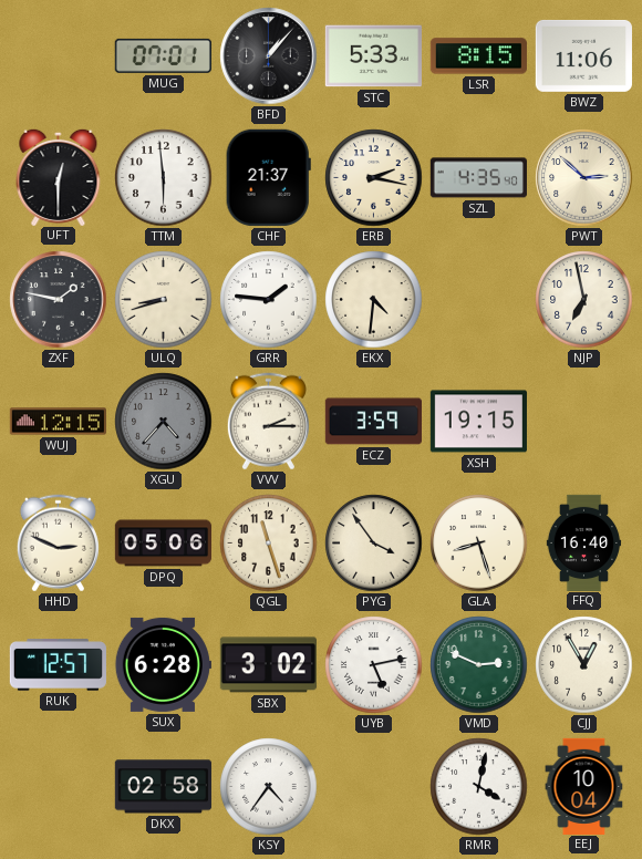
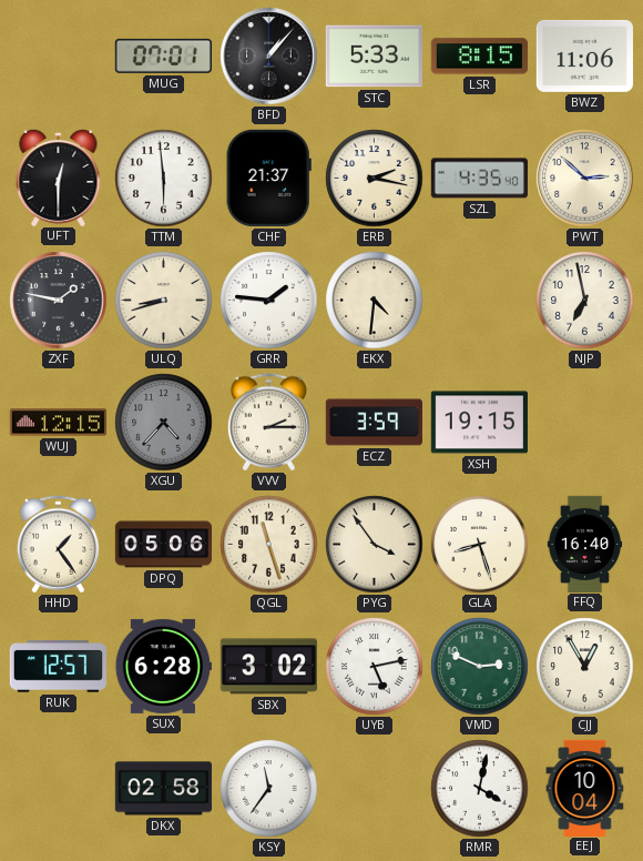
HHD: 2:49 -> 1:24
KSY: 4:36 -> 11:36
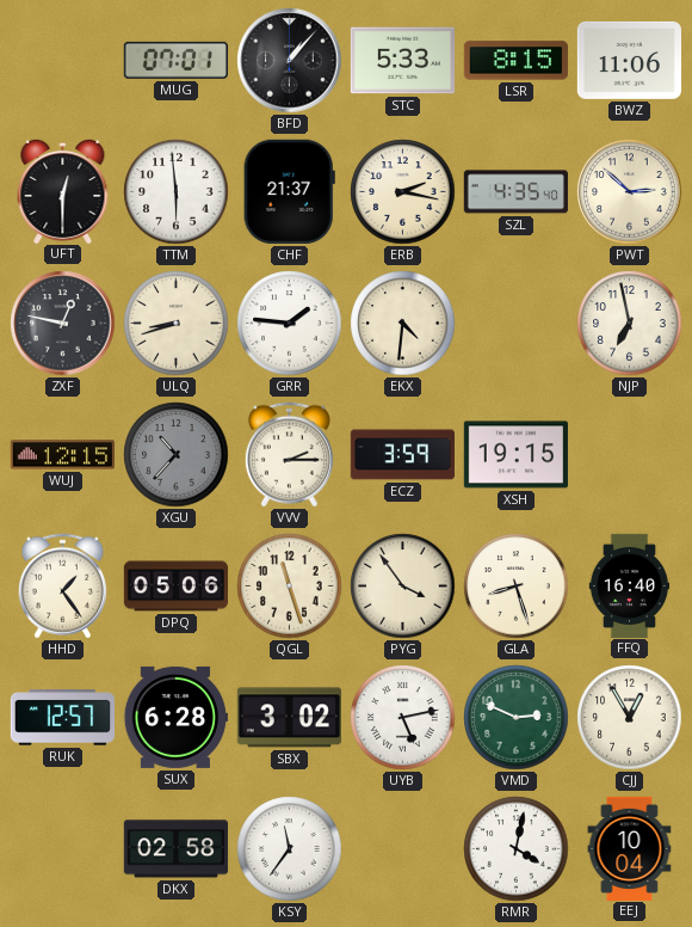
ZXF: 1:47 -> 12:47
XGU: 4:37 -> 10:37
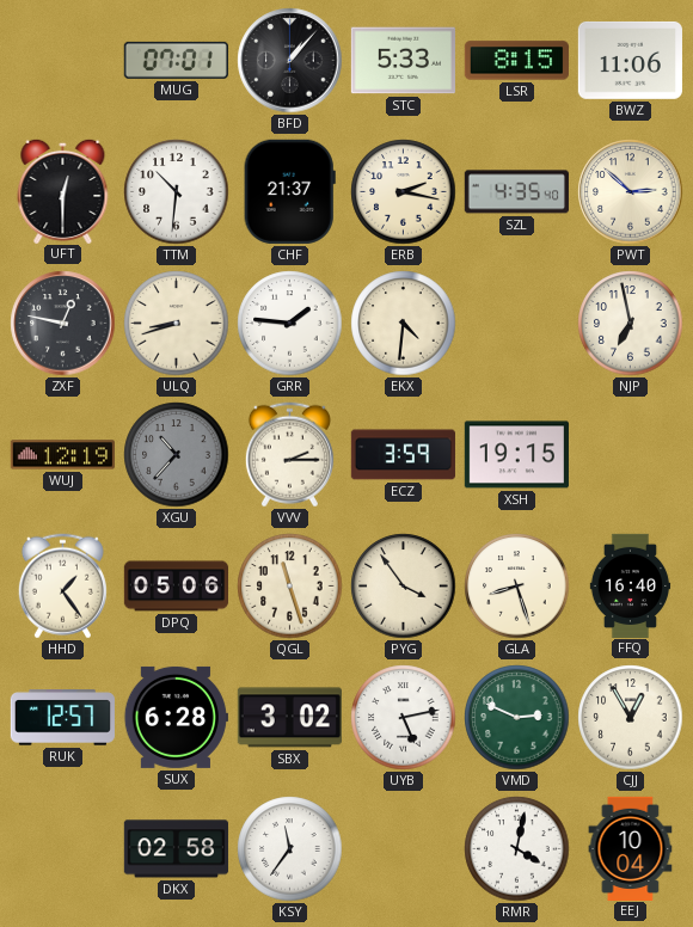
TTM: 5:59 -> 10:31
WUJ: 12:15 -> 12:19
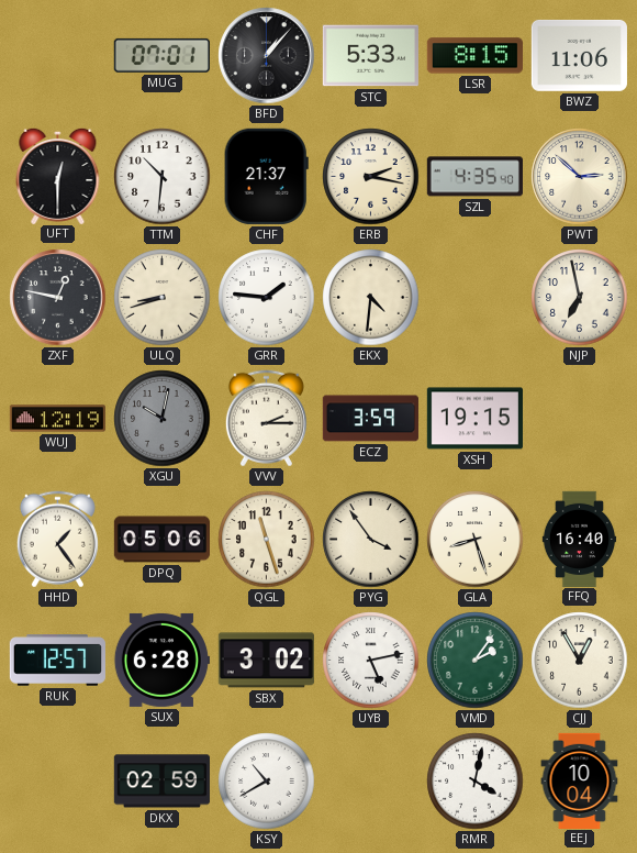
XGU: 10:37 -> 10:02
VMD: 2:49 -> 2:06
DKX: 02:58 -> 02:59
KSY: 11:36 -> 10:40
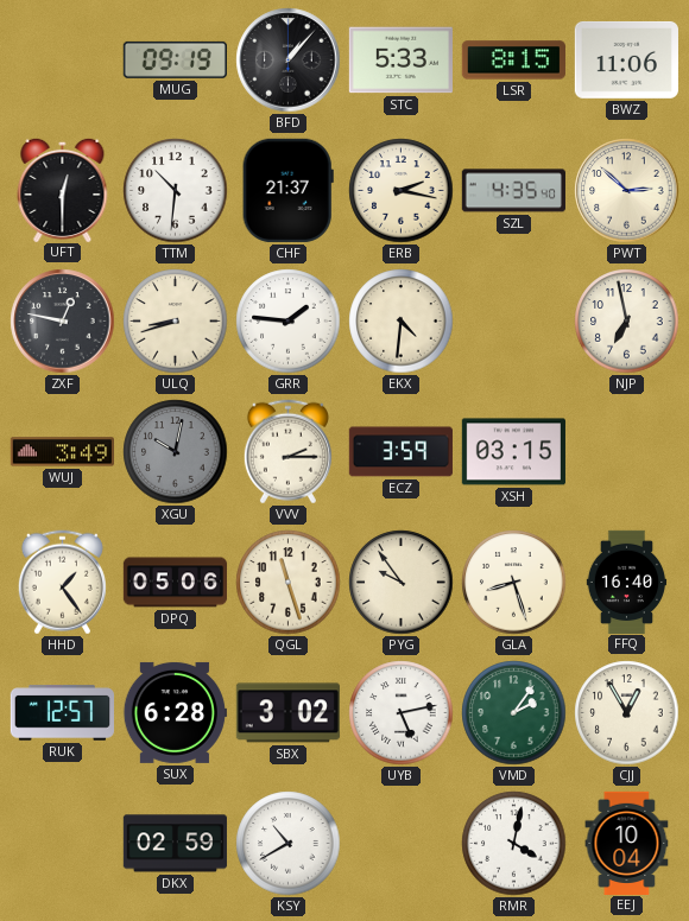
MUG: 07:01 -> 09:19
WUJ: 12:19 -> 3:49
XSH: 19:15 -> 03:15
PYG: 3:54 -> 9:54
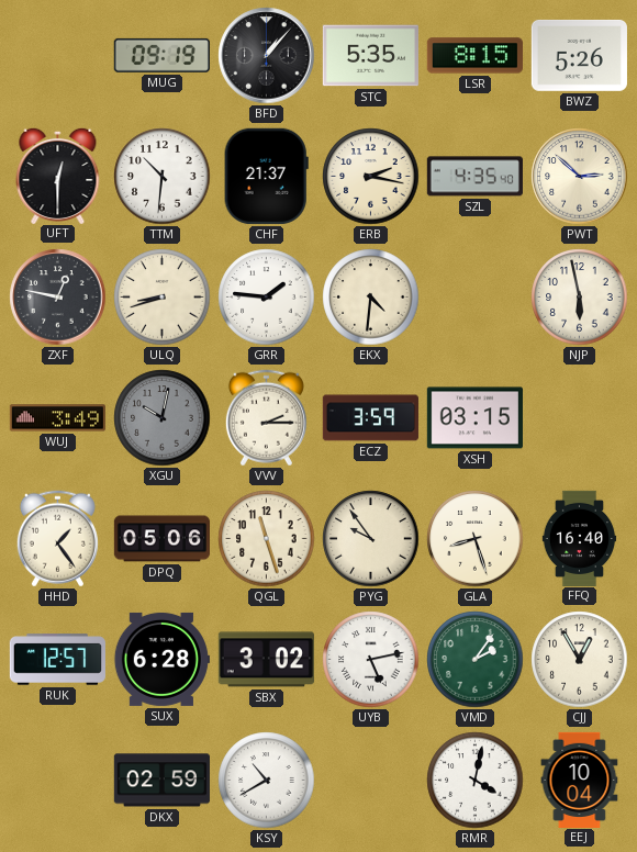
STC: 5:33 -> 5:35
BWZ: 11:06 -> 5:26
NJP: 6:58 -> 5:58
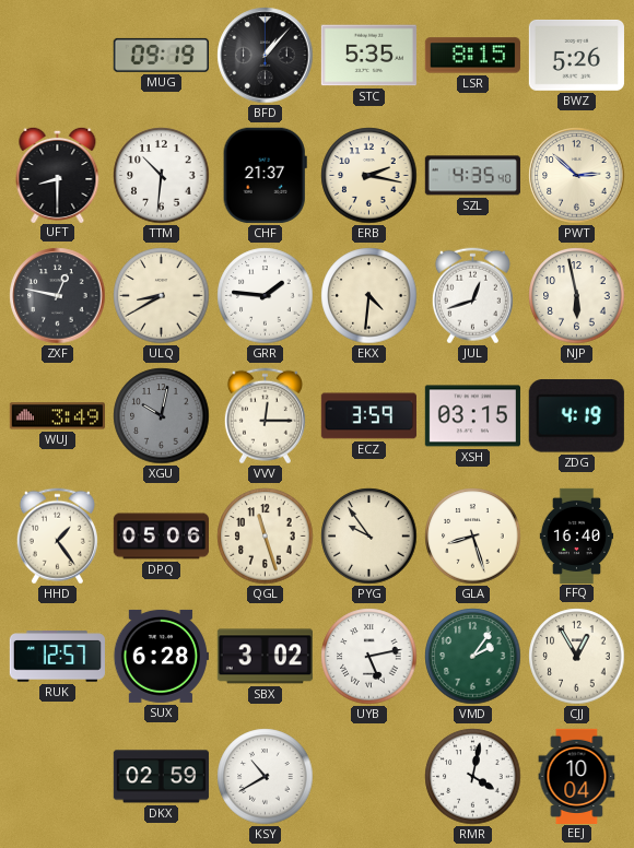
UFT: 12:30 -> 8:30
ULQ: 8:42 -> 8:40
JUL: none -> 12:42
VVV: 2:15 -> 12:15
ZDG: none -> 4:19
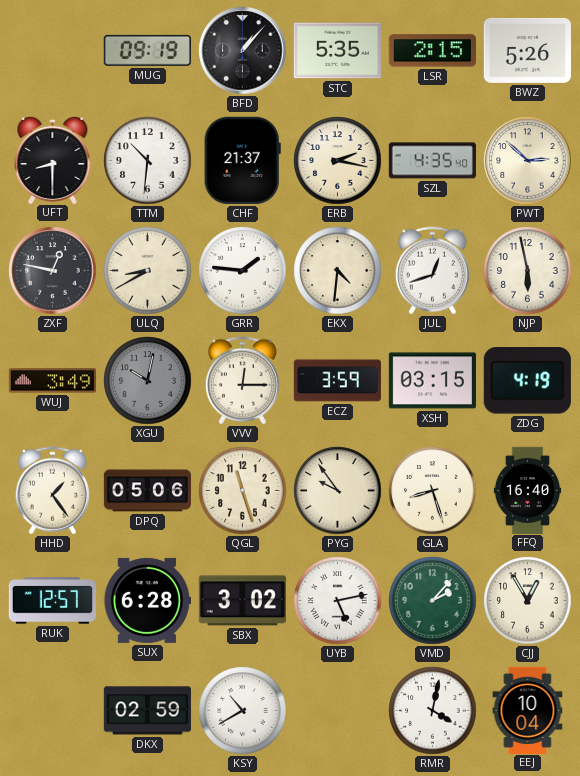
LSR: 8:15 -> 2:15
VMD: 2:06 -> 2:07
